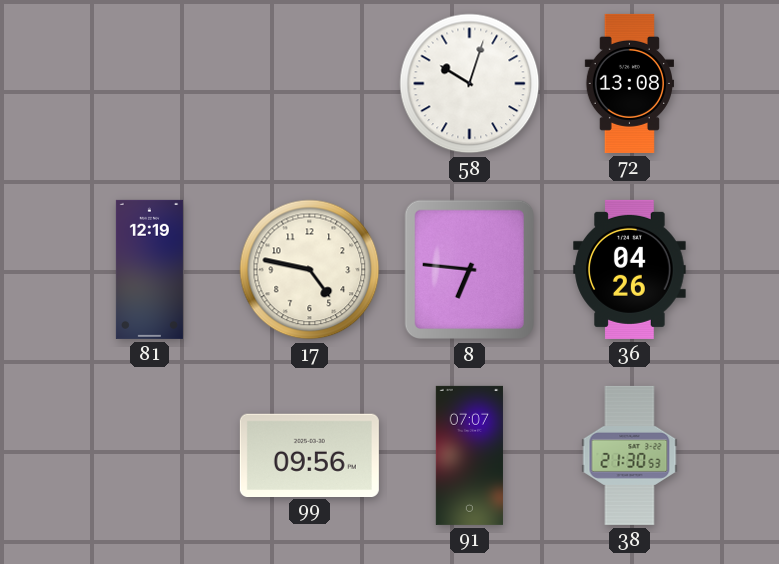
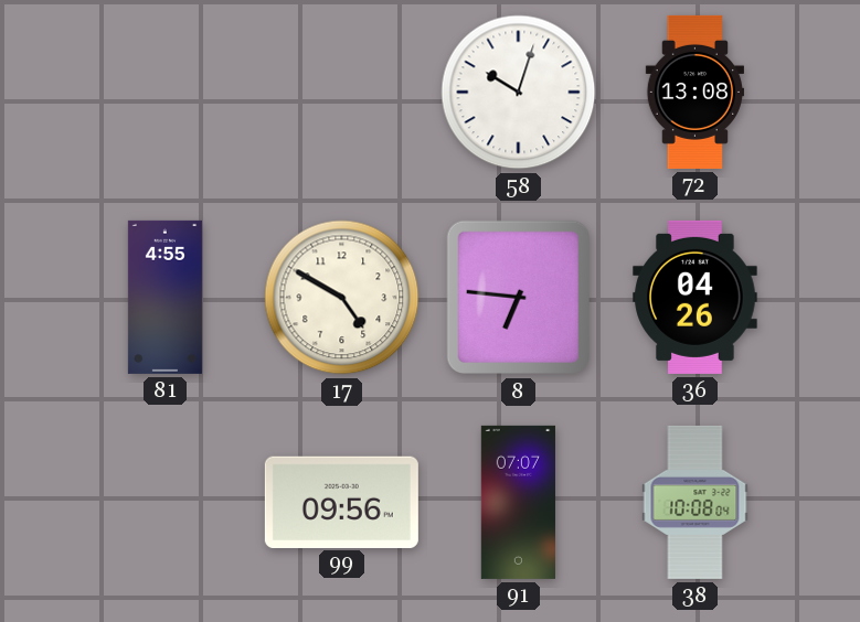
81: 12:19 -> 4:55
17: 4:47 -> 4:50
38: 21:30 -> 10:08
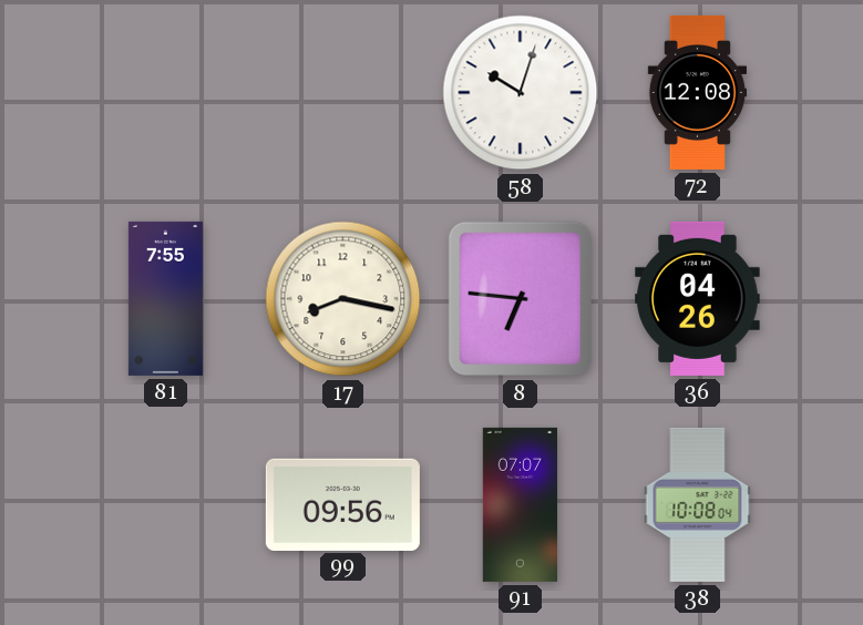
72: 13:08 -> 12:08
81: 4:55 -> 7:55
17: 4:50 -> 8:17
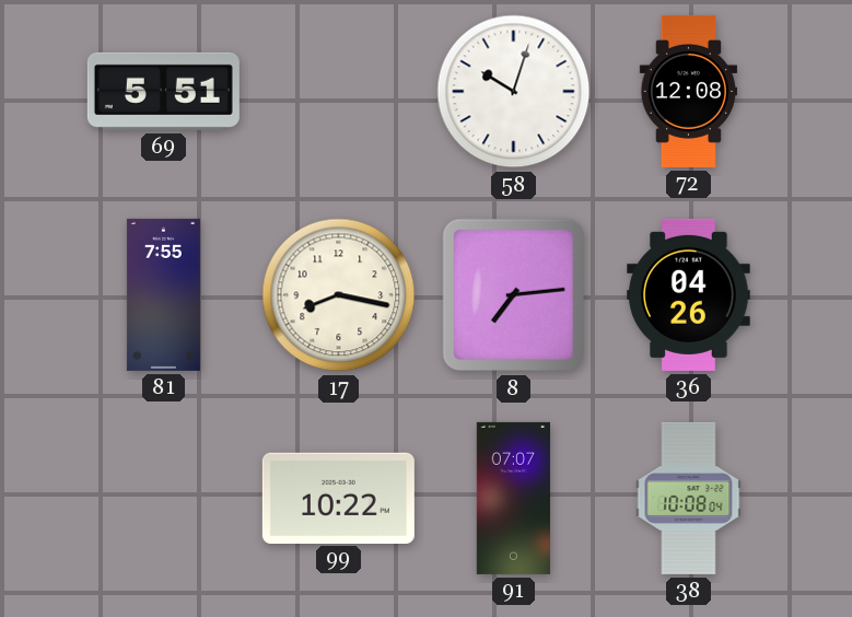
69: none -> 5:51
8: 6:46 -> 7:14
99: 09:56 -> 10:22
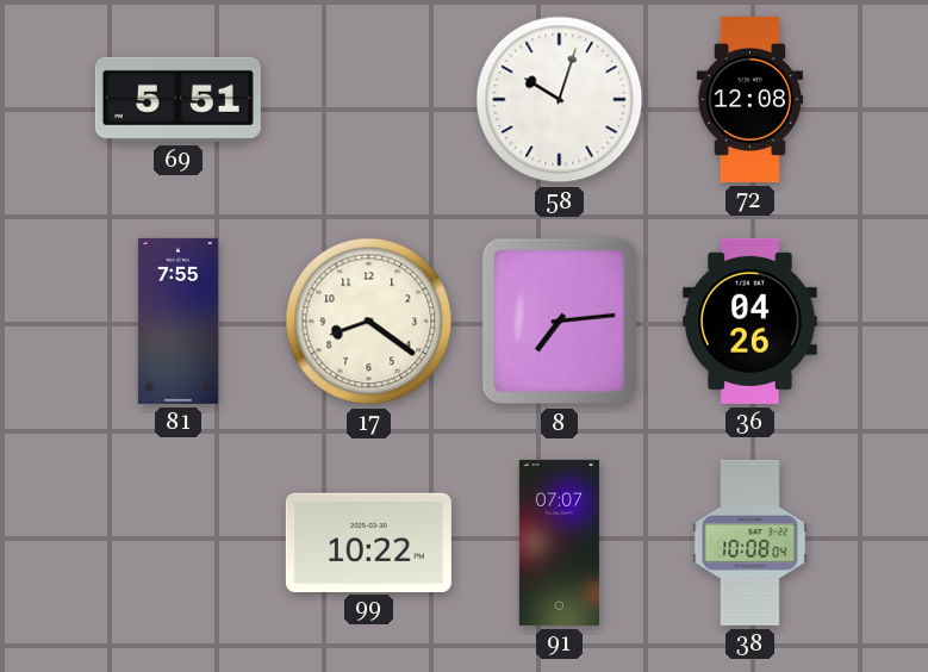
17: 8:17 -> 8:21
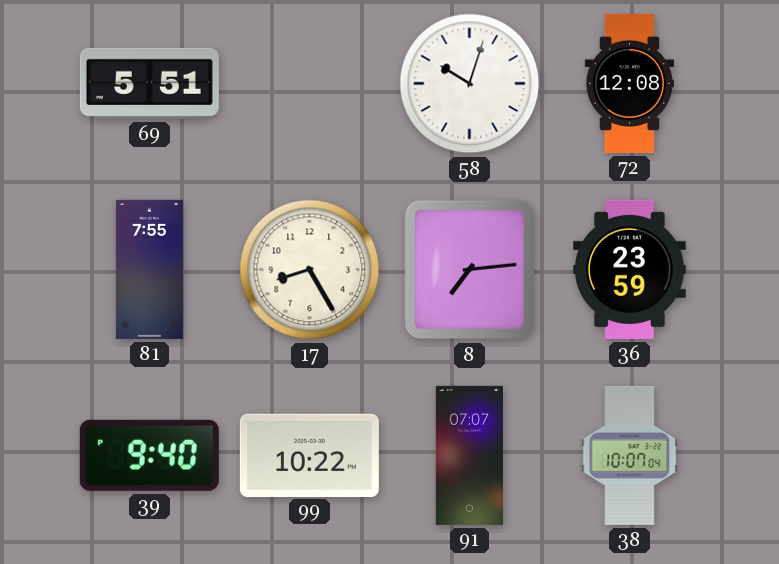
17: 8:21 -> 8:25
36: 04:26 -> 23:59
39: none -> 9:40
38: 10:08 -> 10:07
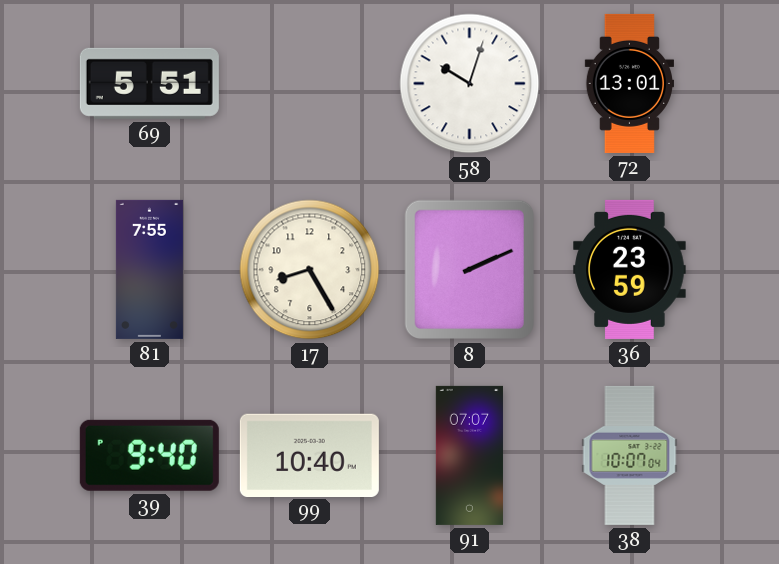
72: 12:08 -> 13:01
8: 7:14 -> 2:11
99: 10:22 -> 10:40
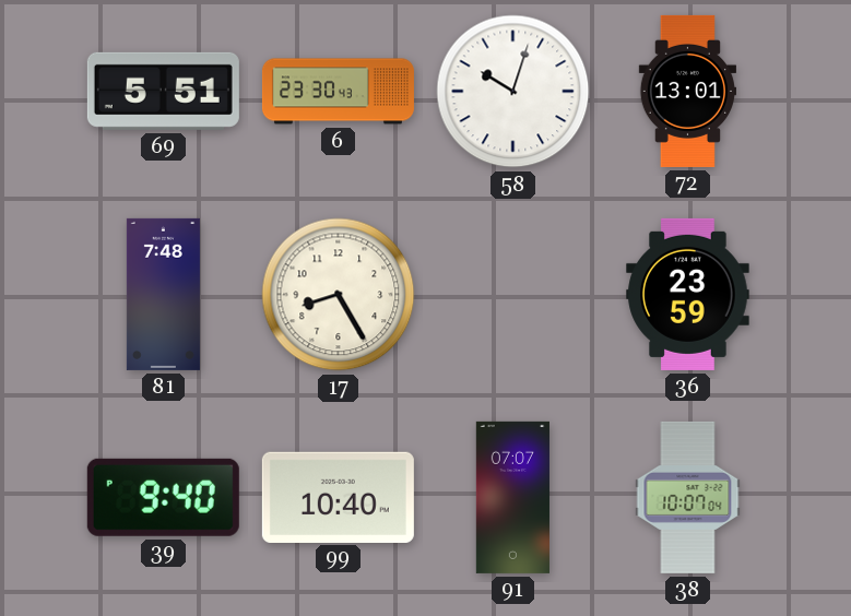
6: none -> 23:30
81: 7:55 -> 7:48
8: 2:11 -> none
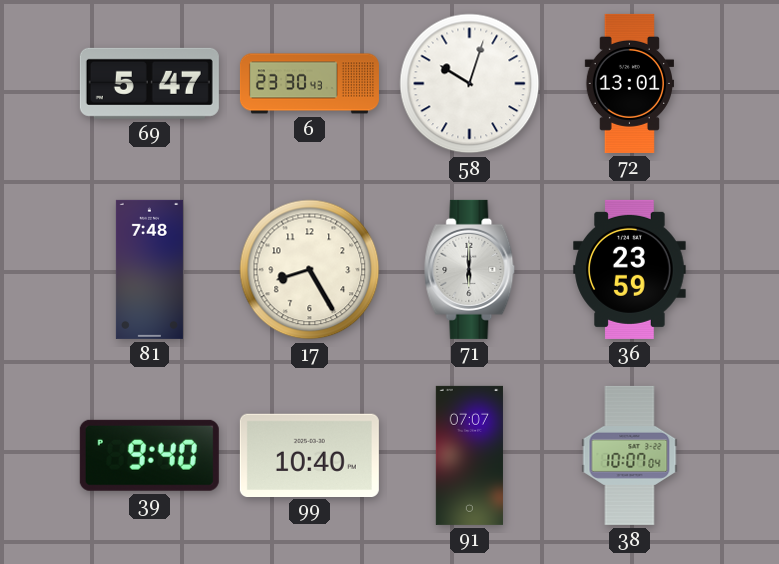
69: 5:51 -> 5:47
71: none -> 6:00
